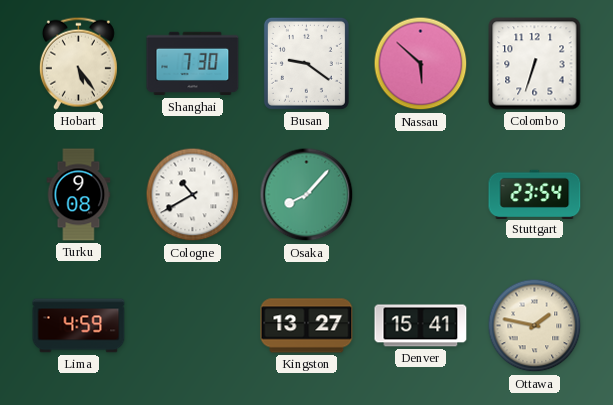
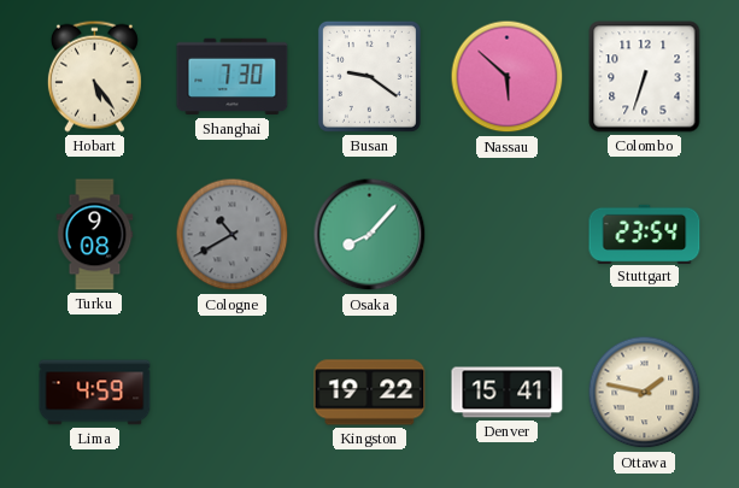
Cologne dial: white -> grey
Kingston: 13:27 -> 19:22
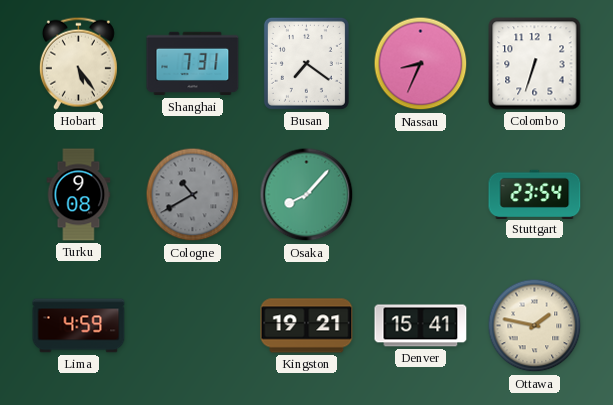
Shanghai: 7:30 -> 7:31
Busan: 9:21 -> 7:21
Nassau: 5:52 -> 8:34
Kingston: 19:22 -> 19:21
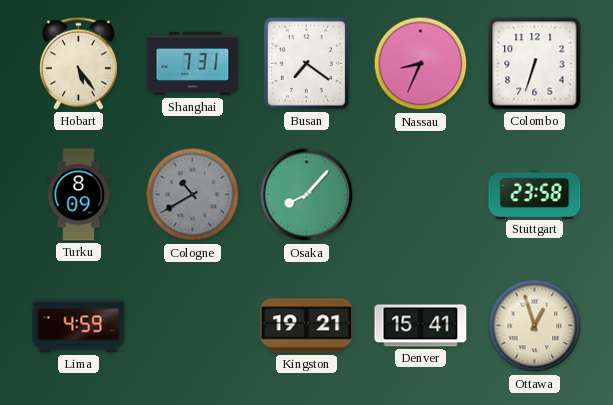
Turku: 9:08 -> 8:09
Stuttgart: 23:54 -> 23:58
Ottawa: 1:47 -> 12:57
